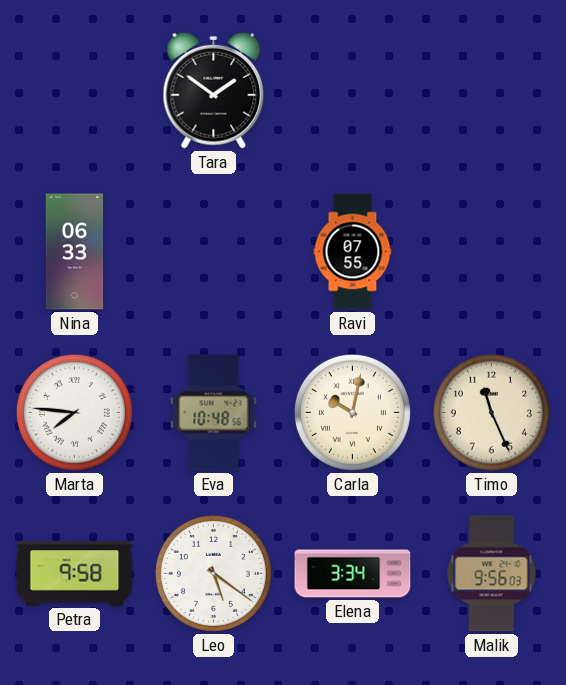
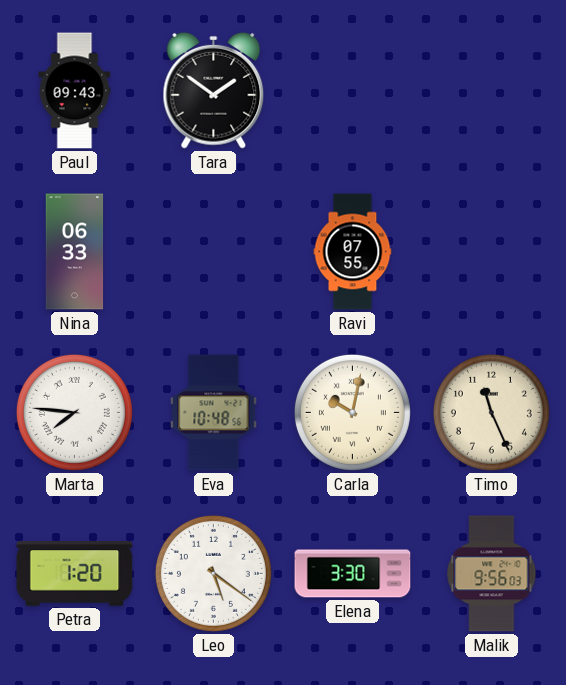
Paul: none -> 09:43
Petra: 9:58 -> 1:20
Elena: 3:34 -> 3:30
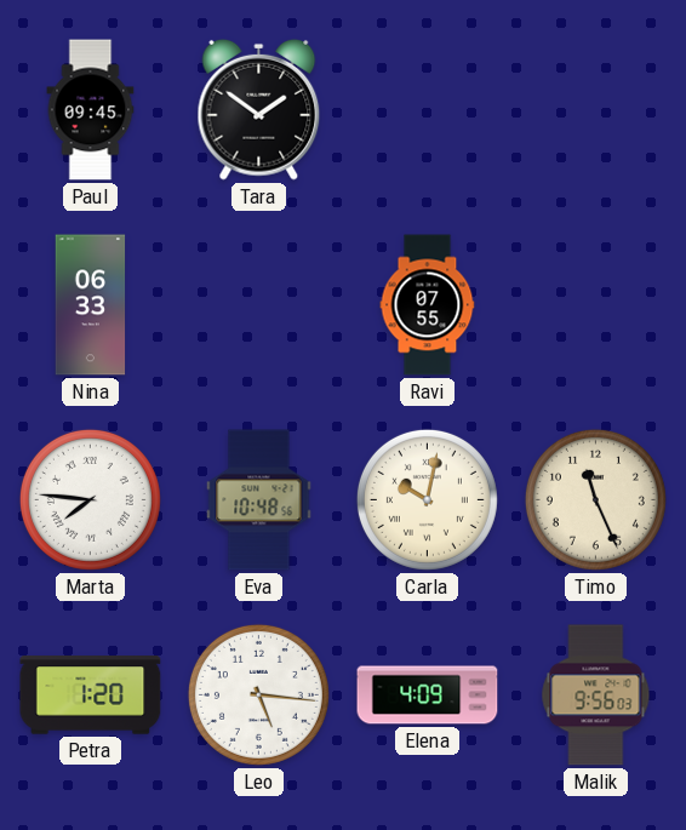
Paul: 09:43 -> 09:45
Leo: 5:21 -> 5:16
Elena: 3:30 -> 4:09
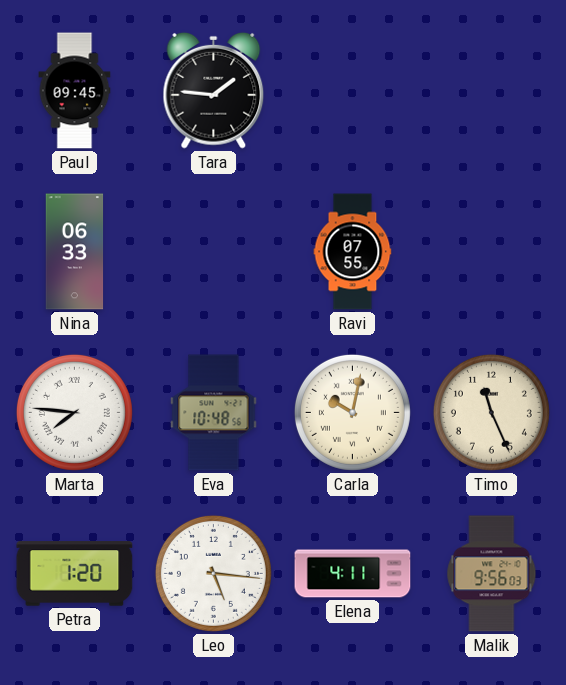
Tara: 1:51 -> 1:46
Elena: 4:09 -> 4:11
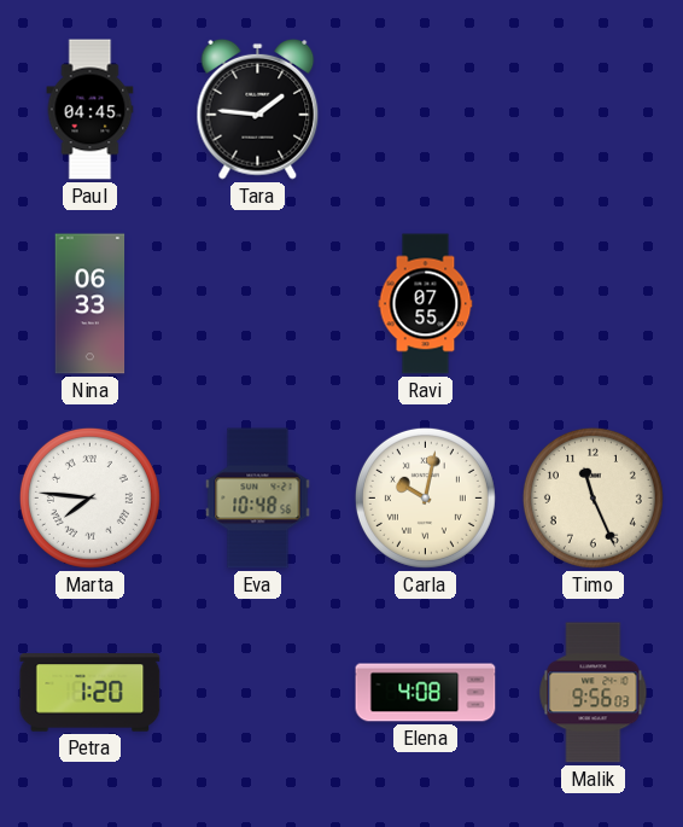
Paul: 09:45 -> 04:45
Leo: 5:16 -> none
Elena: 4:11 -> 4:08
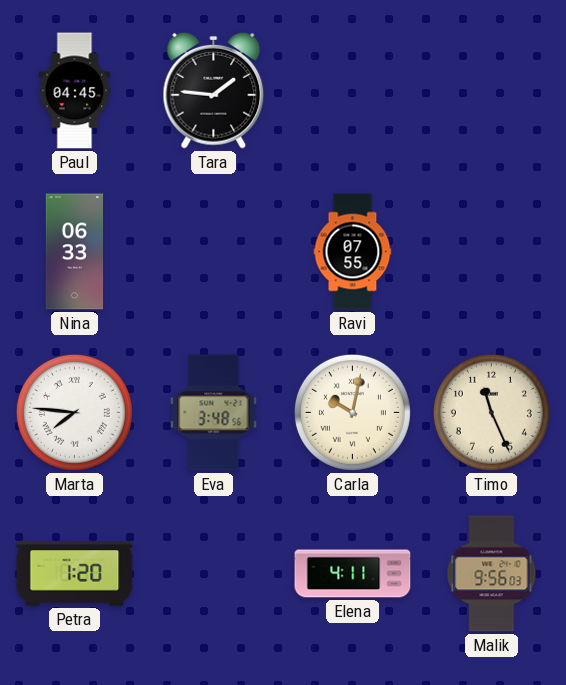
Eva: 10:48 -> 3:48
Elena: 4:08 -> 4:11
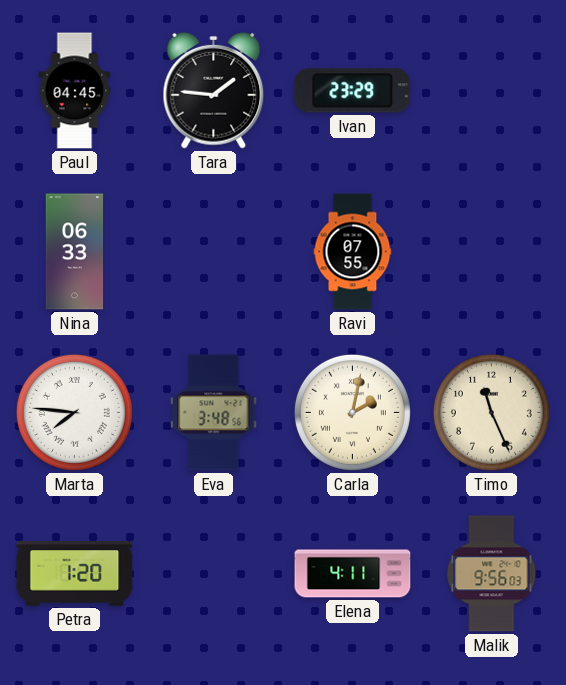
Ivan: none -> 23:29
Carla: 10:02 -> 2:02
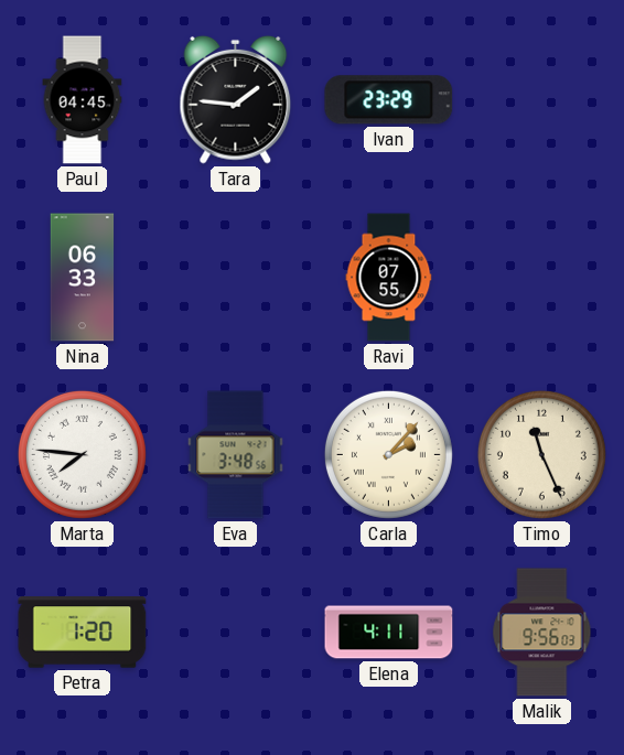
Carla: 2:02 -> 2:07
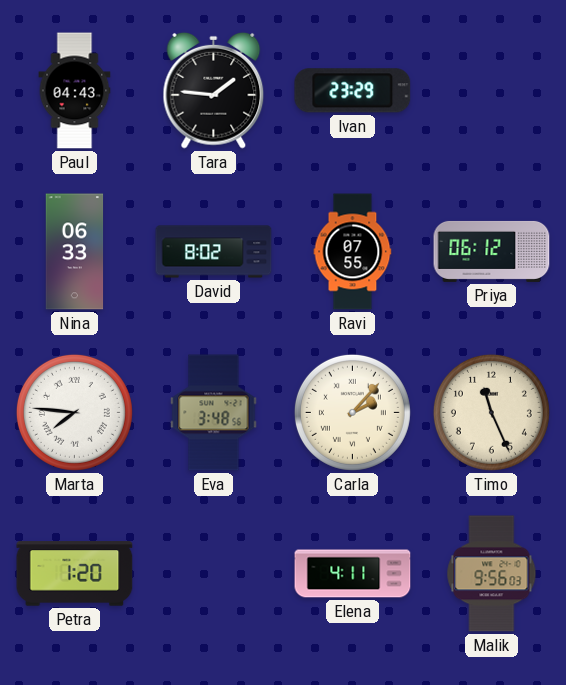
Paul: 04:45 -> 04:43
David: none -> 8:02
Priya: none -> 06:12
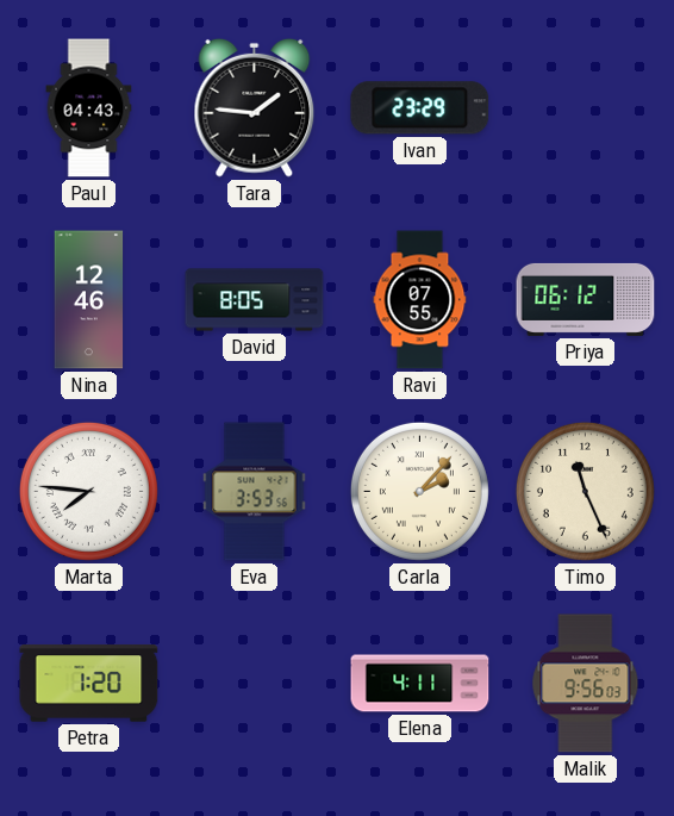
Nina: 06:33 -> 12:46
David: 8:02 -> 8:05
Eva: 3:48 -> 3:53
